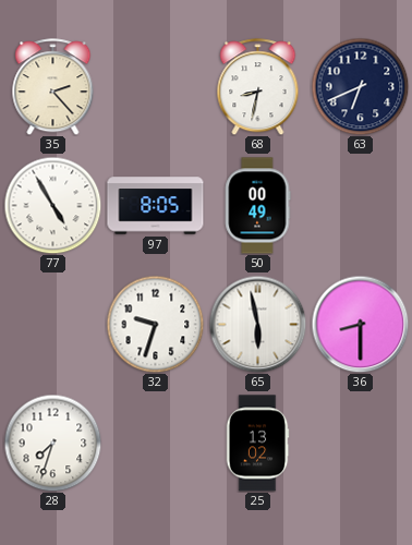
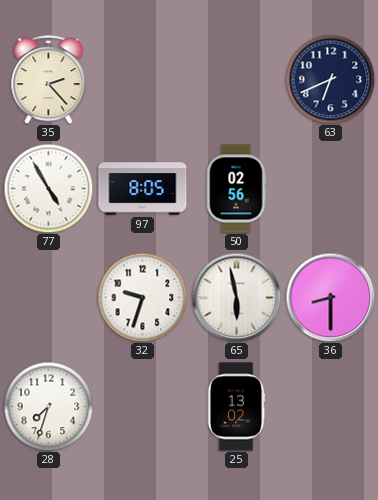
68: 8:32 -> none
50: 00:49 -> 02:56
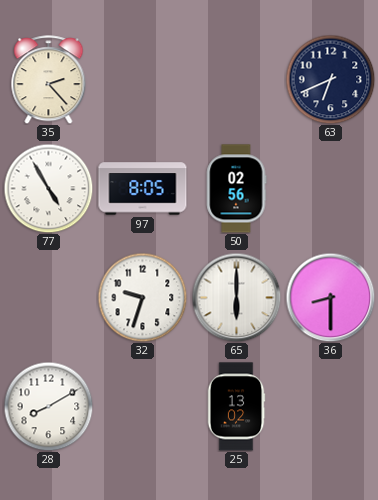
65: 5:58 -> 6:00
28: 7:33 -> 8:10
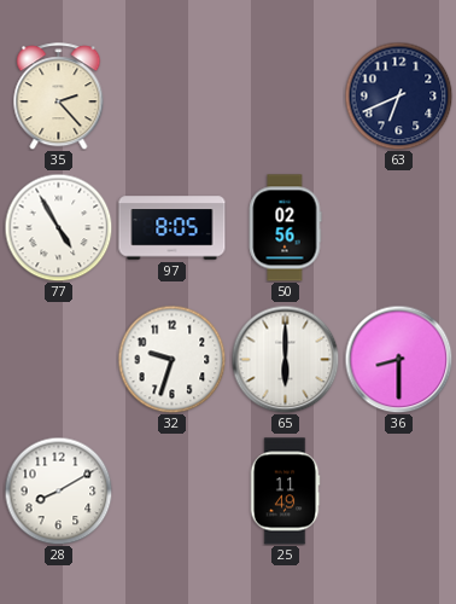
25: 13:02 -> 11:49
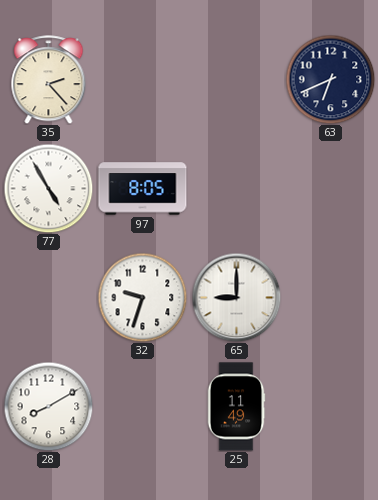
50: 02:56 -> none
65: 6:00 -> 9:00
36: 8:30 -> none
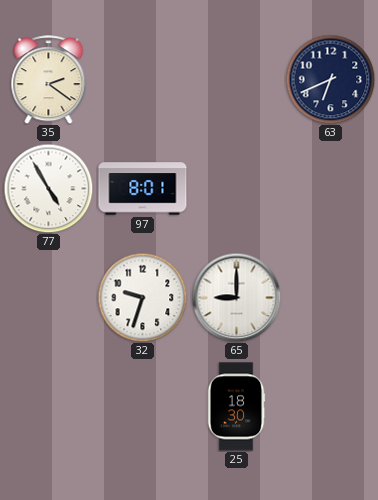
35: 2:23 -> 2:21
97: 8:05 -> 8:01
28: 8:10 -> none
25: 11:49 -> 18:30
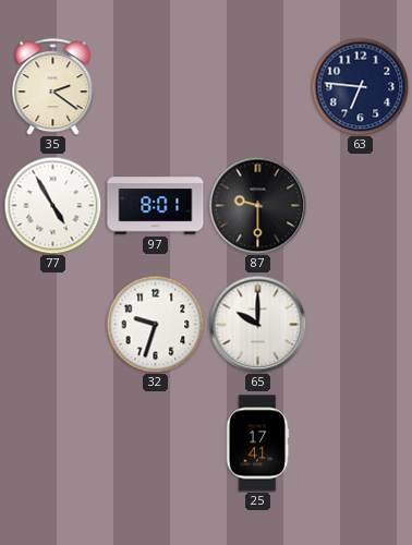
63: 6:41 -> 6:46
87: none -> 9:30
65: 9:00 -> 10:00
25: 18:30 -> 17:41
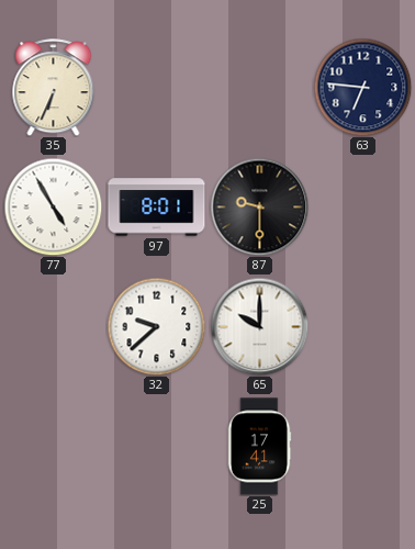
35: 2:21 -> 6:34
32: 9:33 -> 9:38
